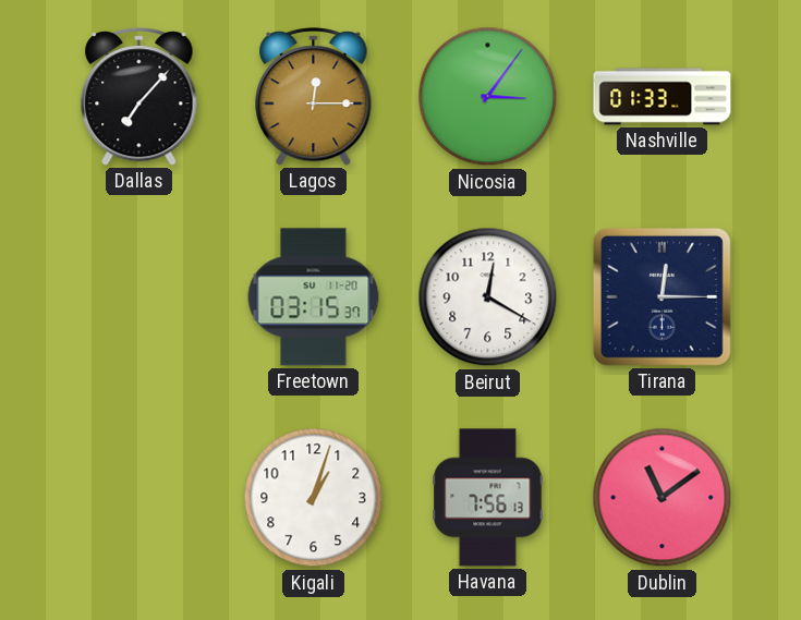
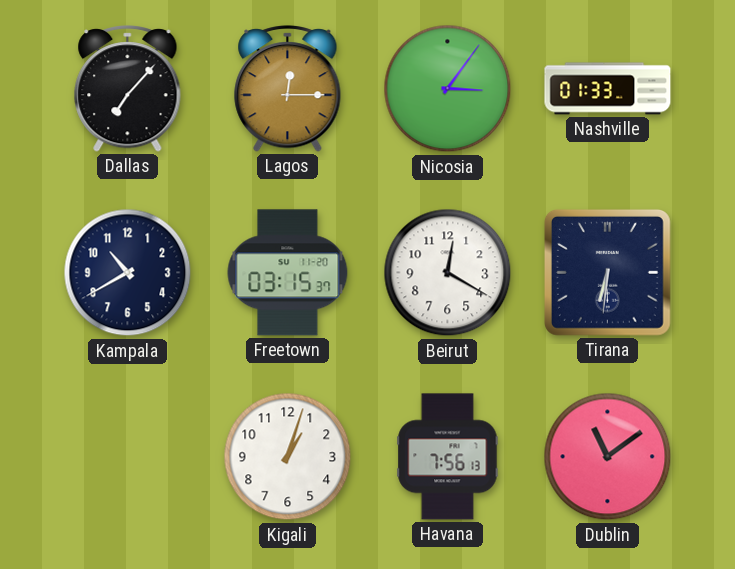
Kampala: none -> 10:40
Tirana: 12:15 -> 6:31
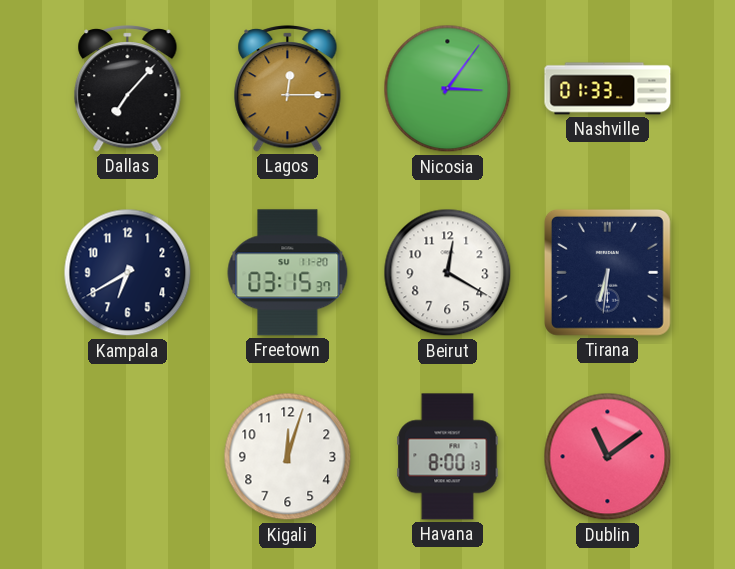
Kampala: 10:40 -> 6:40
Kigali: 1:03 -> 12:03
Havana: 7:56 -> 8:00
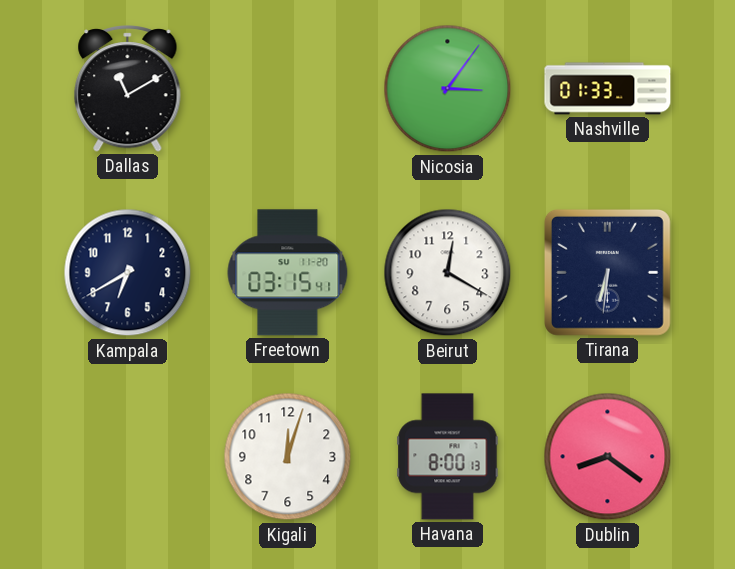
Dallas: 7:07 -> 11:10
Lagos: 12:15 -> none
Freetown: 03:15:37 -> 03:15:41
Dublin: 11:09 -> 8:21
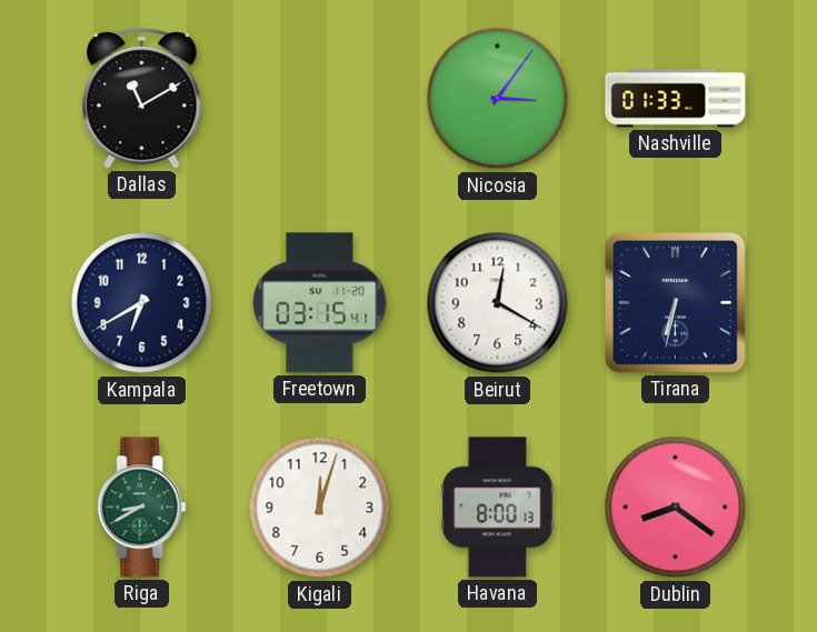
Tirana: 6:31 -> 6:32
Riga: none -> 8:40
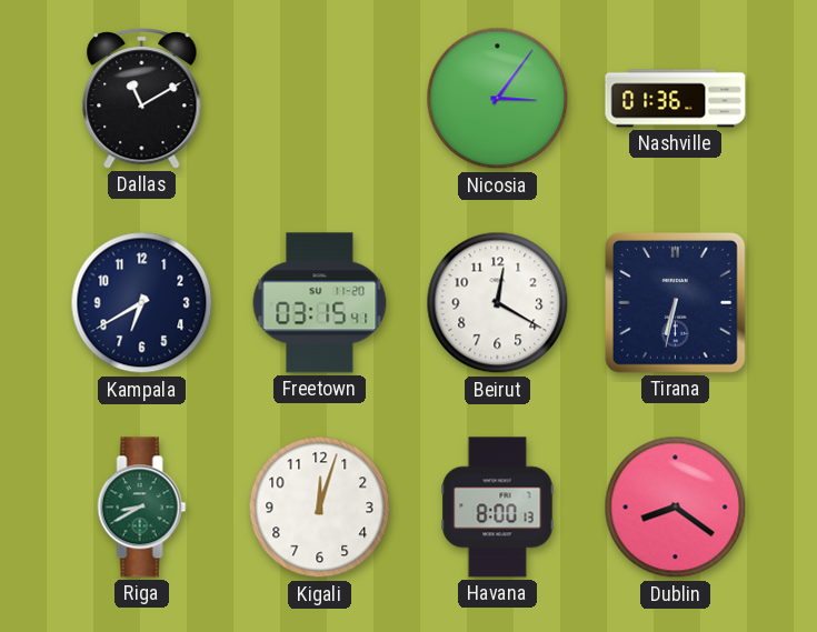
Nashville: 01:33 -> 01:36
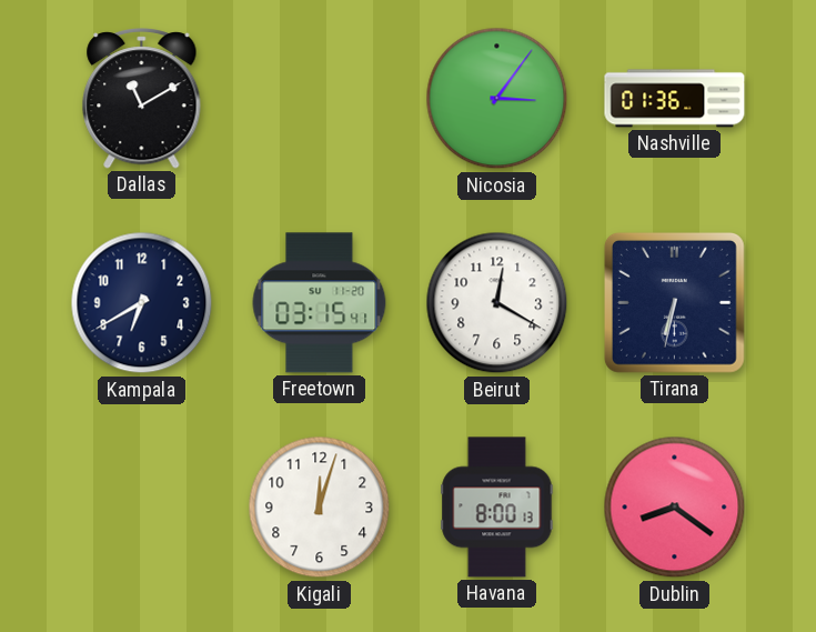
Riga: 8:40 -> none
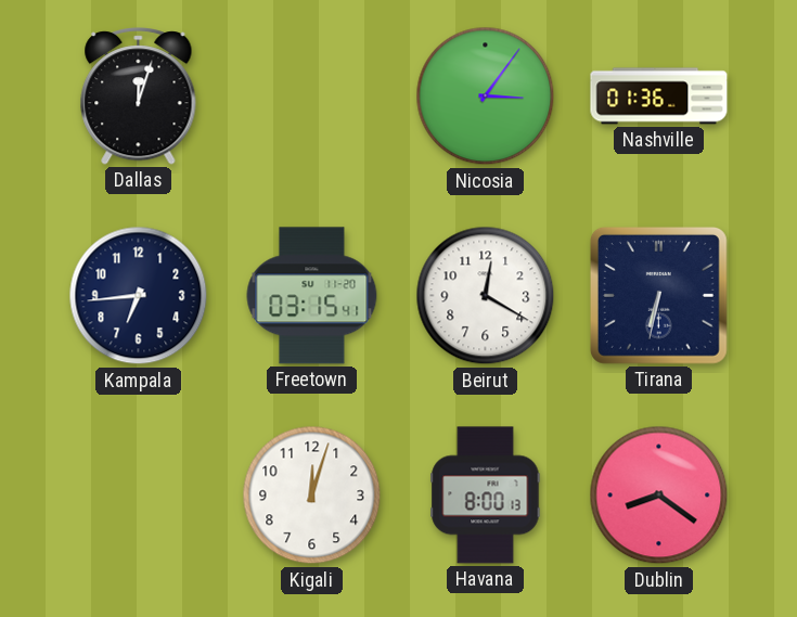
Dallas: 11:10 -> 12:03
Kampala: 6:40 -> 6:44
